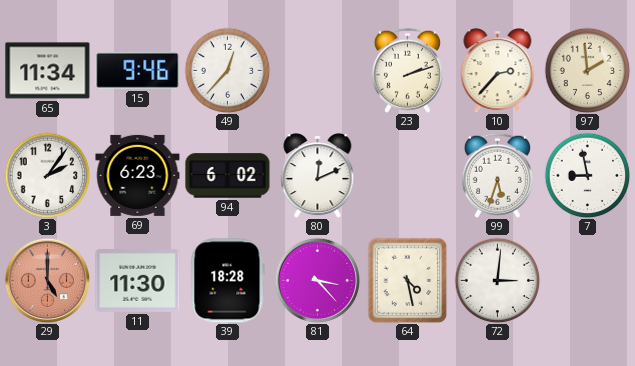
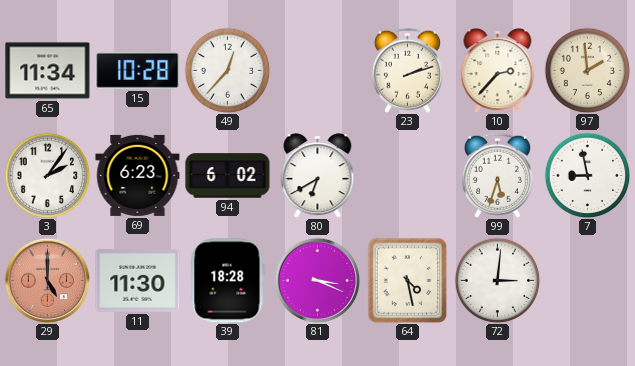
15: 9:46 -> 10:28
80: 12:11 -> 6:40
81: 3:23 -> 3:19
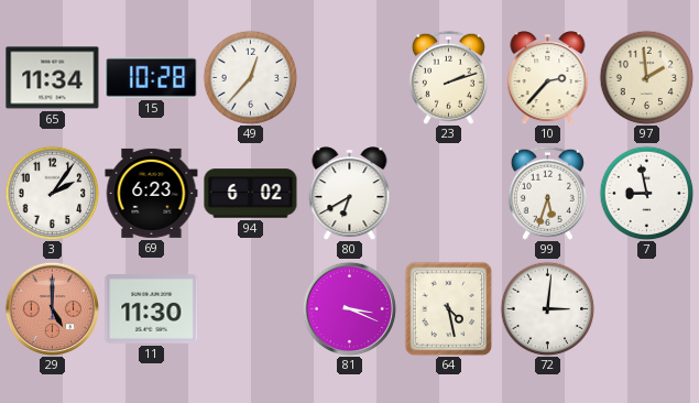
39: 18:28 -> none
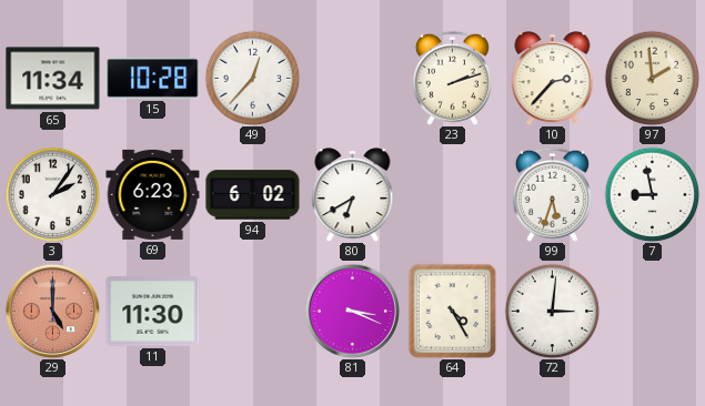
64: 4:28 -> 4:25
